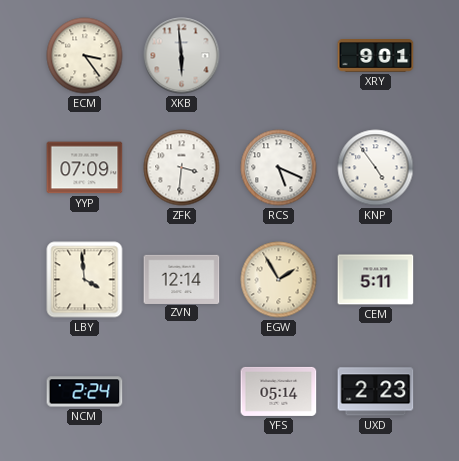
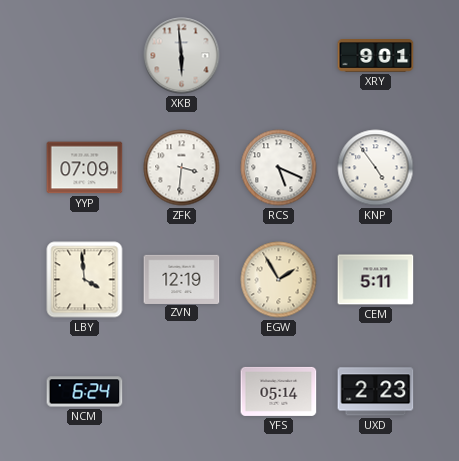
ECM: 3:24 -> none
ZVN: 12:14 -> 12:19
NCM: 2:24 -> 6:24
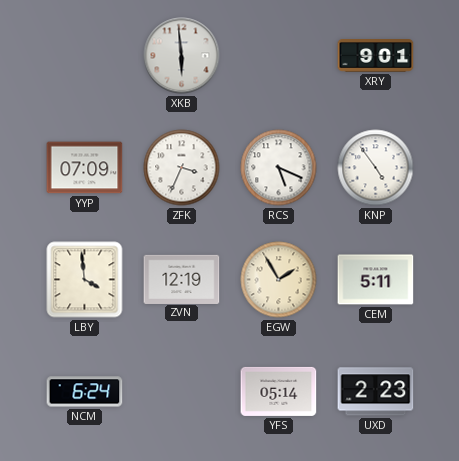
ZFK: 3:31 -> 3:34
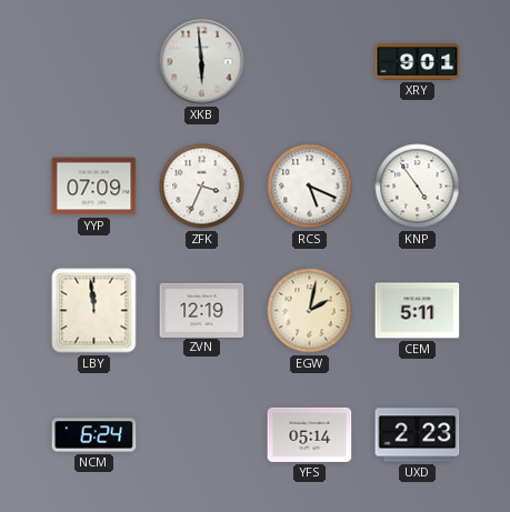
LBY: 3:59 -> 11:59
EGW: 1:55 -> 2:02
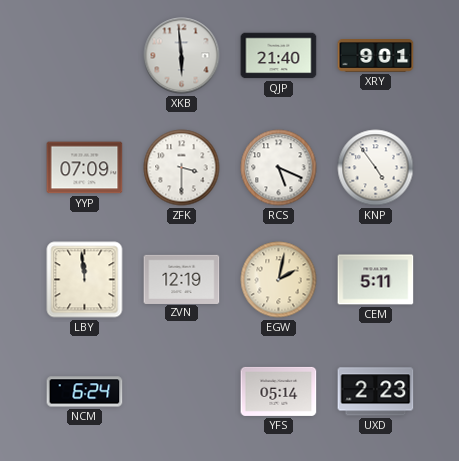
QJP: none -> 21:40
ZFK: 3:34 -> 3:30
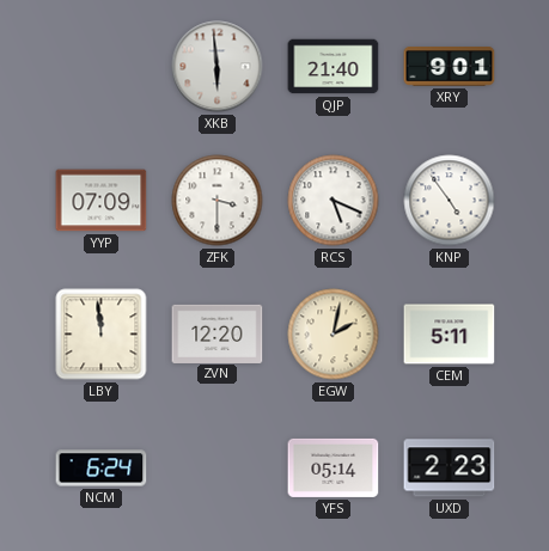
ZVN: 12:19 -> 12:20
